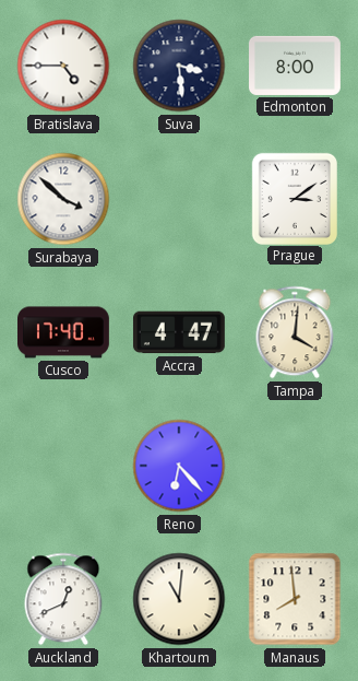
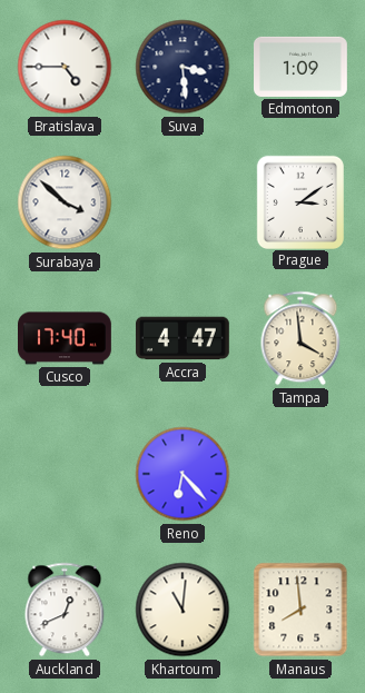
Edmonton: 8:00 -> 1:09
Tampa: 4:01 -> 3:59
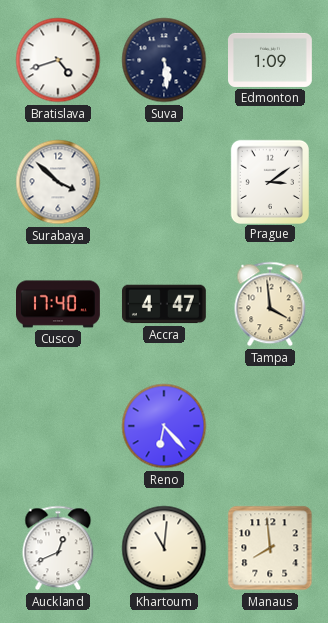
Bratislava: 4:45 -> 4:42
Suva: 3:29 -> 5:29
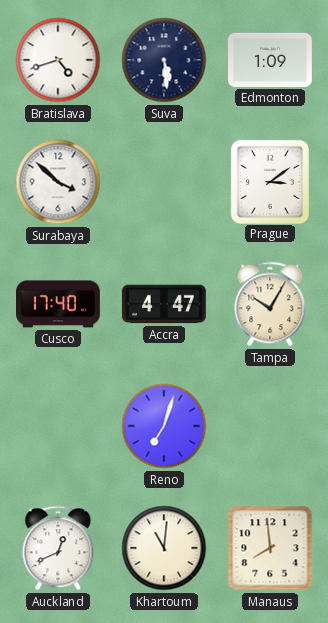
Tampa: 3:59 -> 10:05
Reno: 6:23 -> 7:03
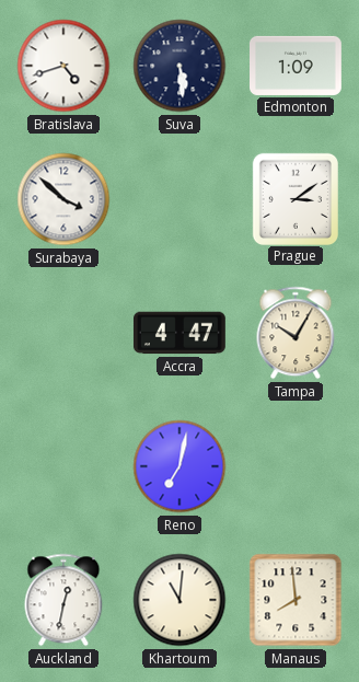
Cusco: 17:40 -> none
Reno: 7:03 -> 7:02
Auckland: 12:41 -> 12:32
